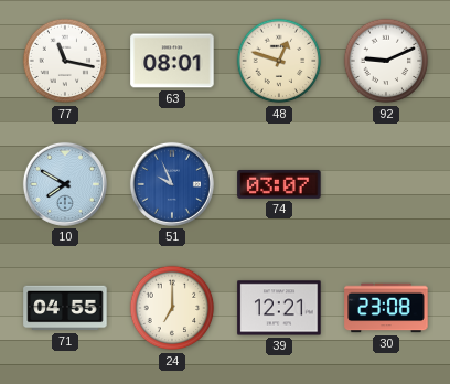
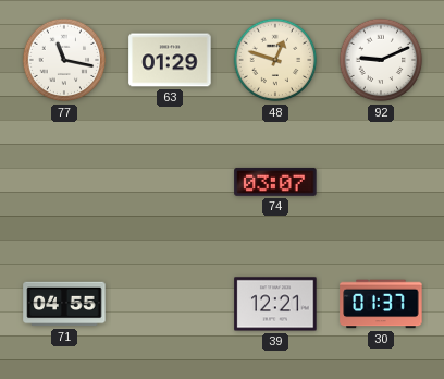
63: 08:01 -> 01:29
10: 7:50 -> none
51: 9:56 -> none
24: 7:00 -> none
30: 23:08 -> 01:37
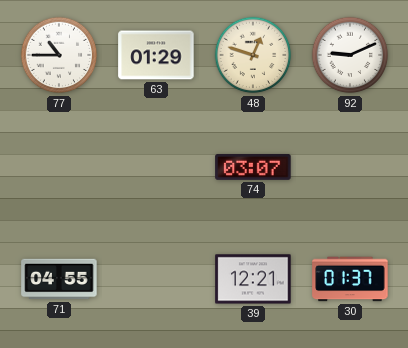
77: 11:17 -> 10:45
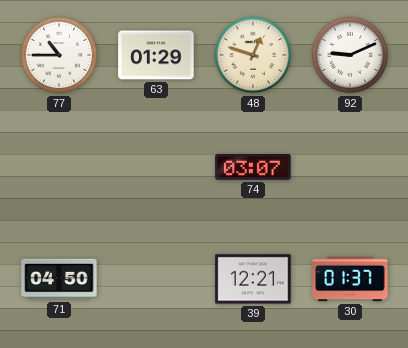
71: 04:55 -> 04:50
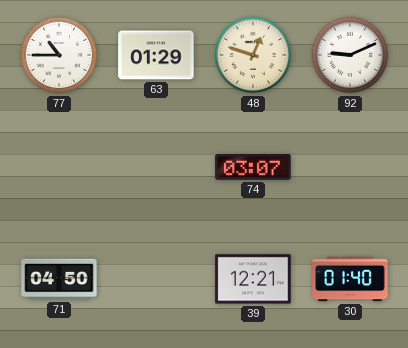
30: 01:37 -> 01:40
